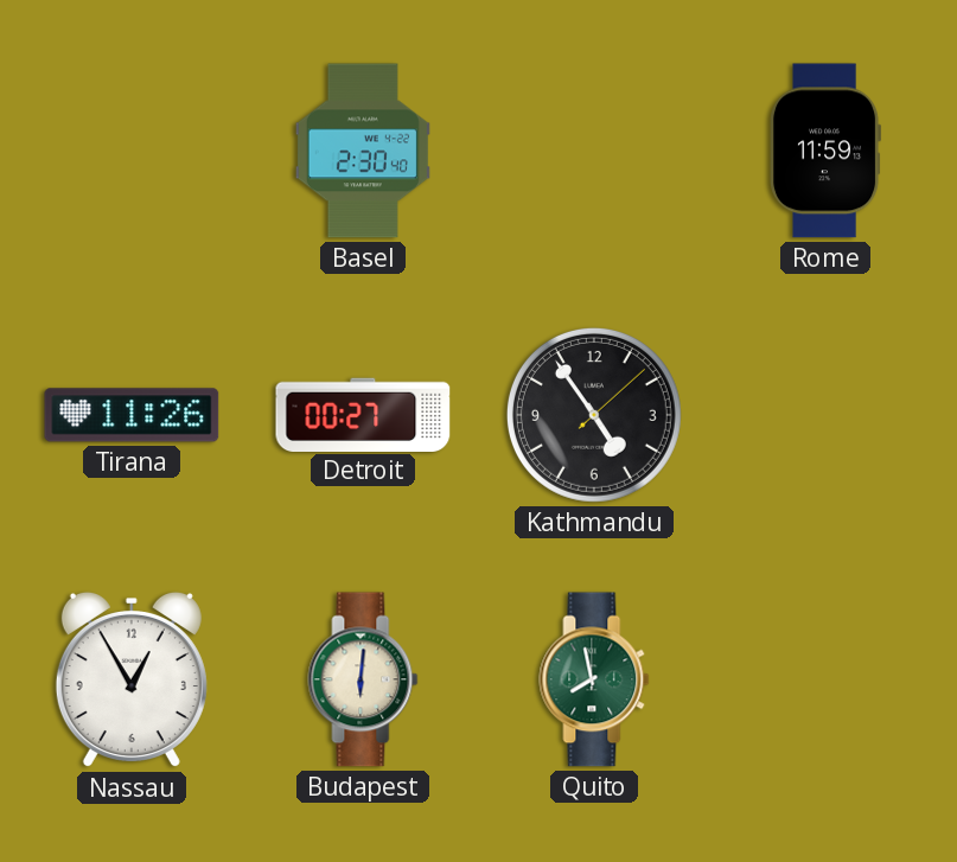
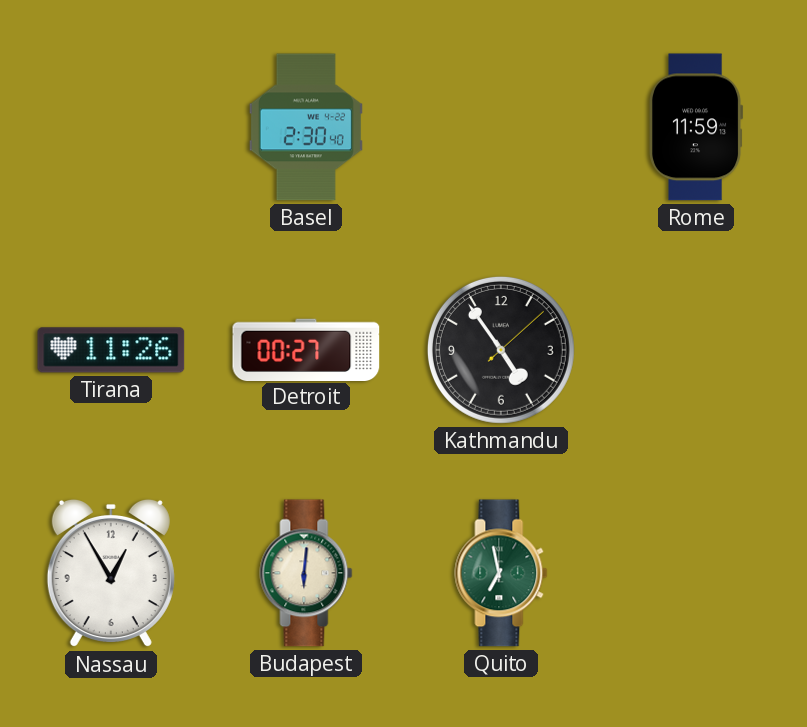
Quito: 7:58 -> 6:58
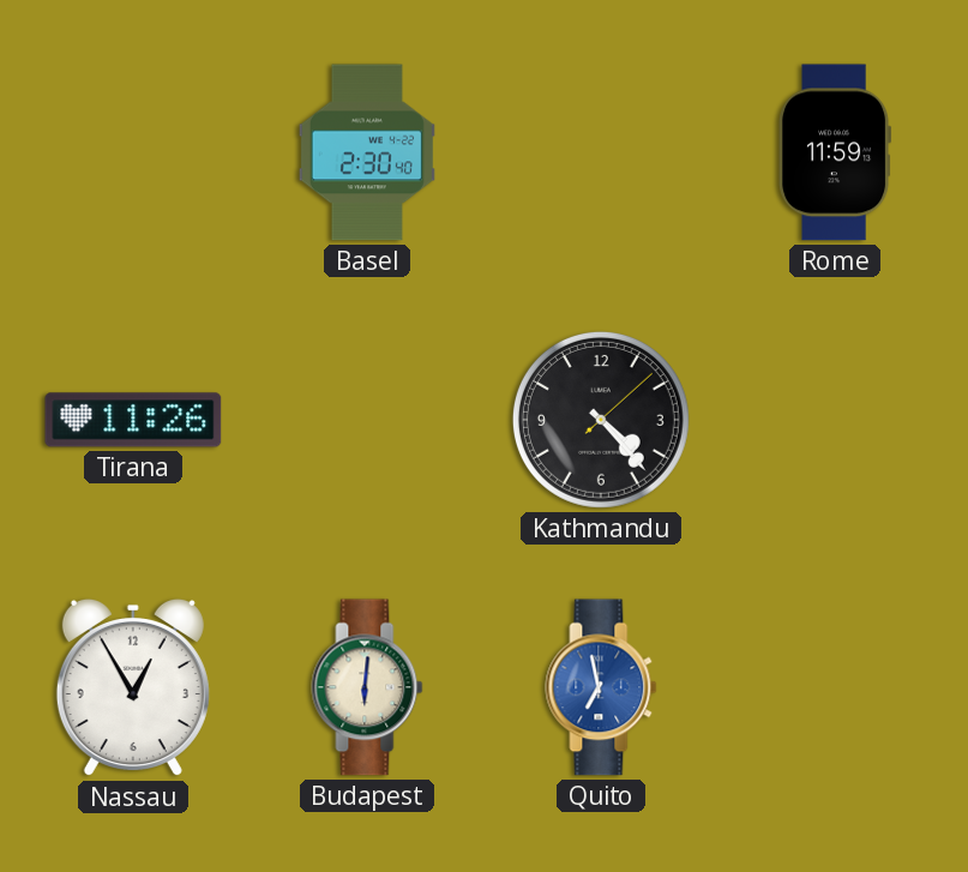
Detroit: 00:27 -> none
Kathmandu: 4:54 -> 4:23
Quito dial: green -> blue
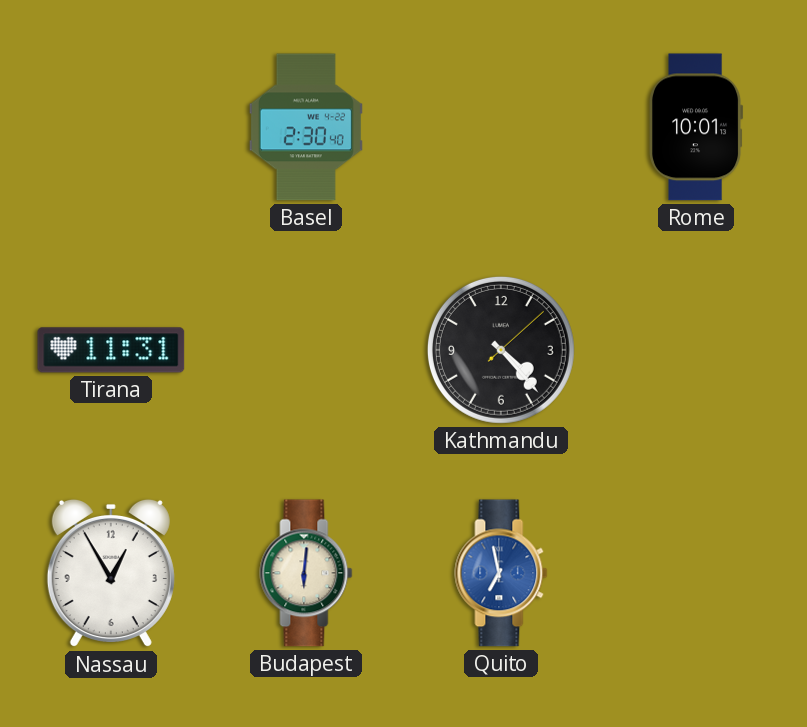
Rome: 11:59 -> 10:01
Tirana: 11:26 -> 11:31
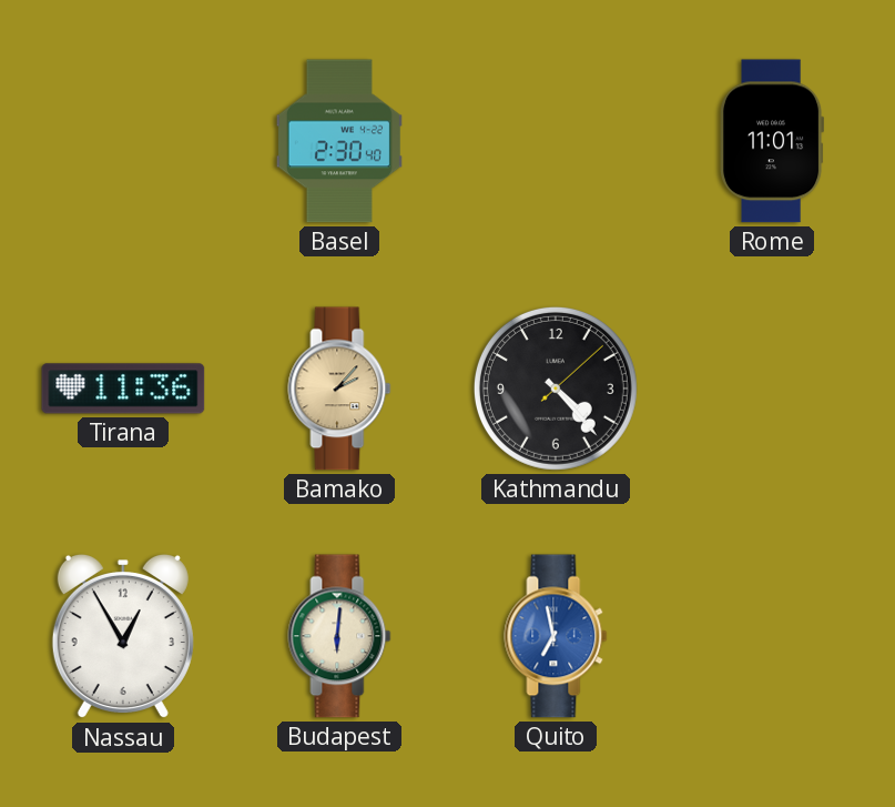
Rome: 10:01 -> 11:01
Tirana: 11:31 -> 11:36
Bamako: none -> 2:07
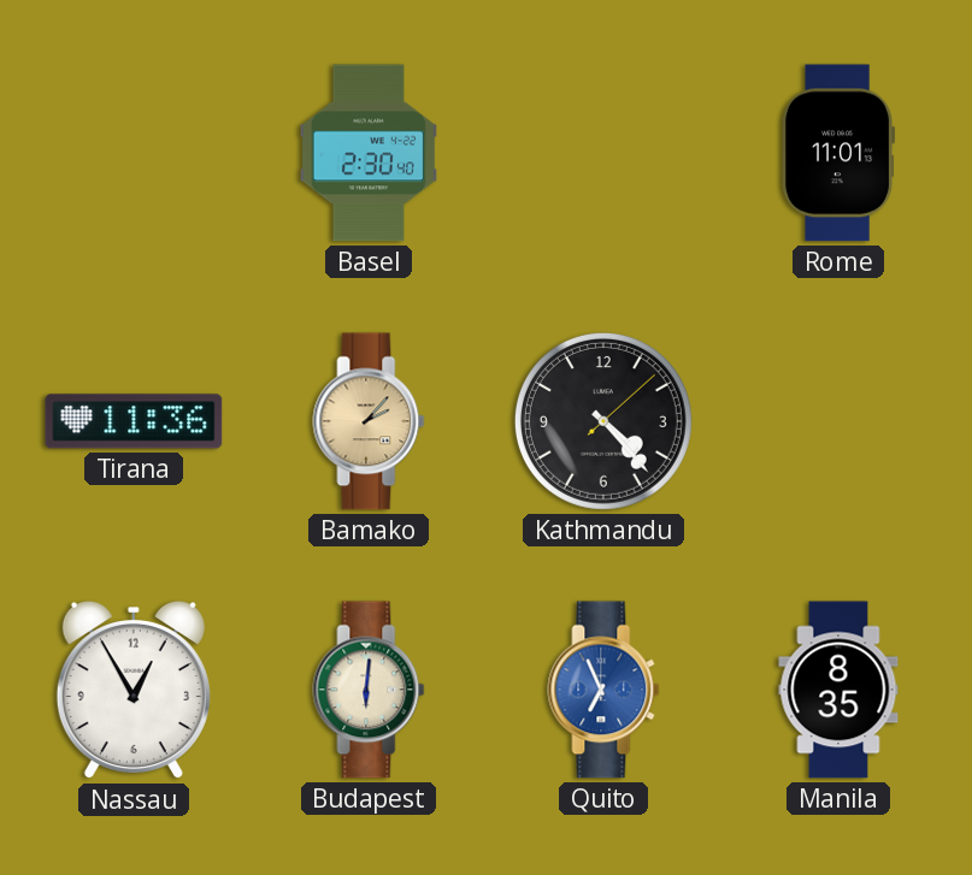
Quito: 6:58 -> 6:56
Manila: none -> 8:35
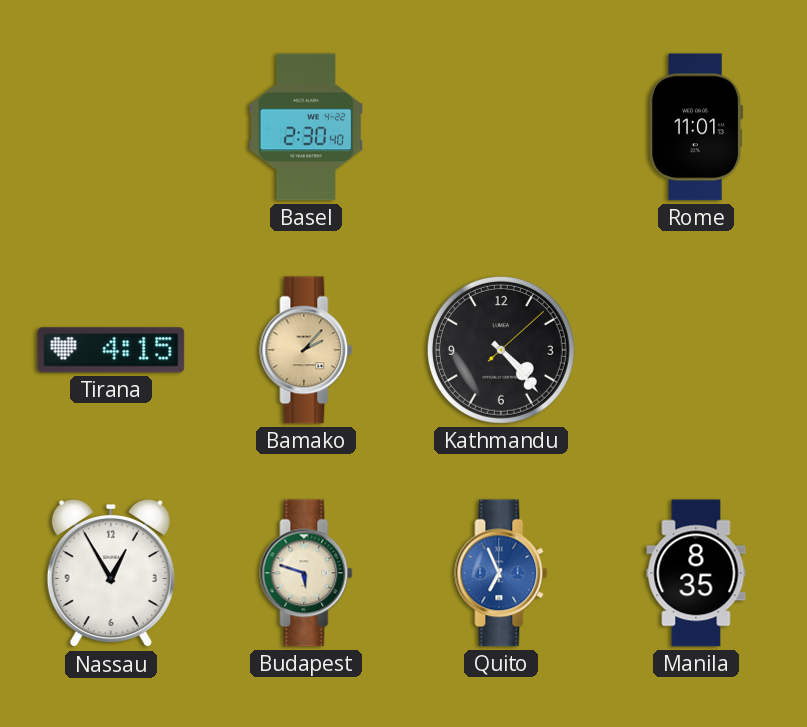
Tirana: 11:36 -> 4:15
Budapest: 6:01 -> 5:48
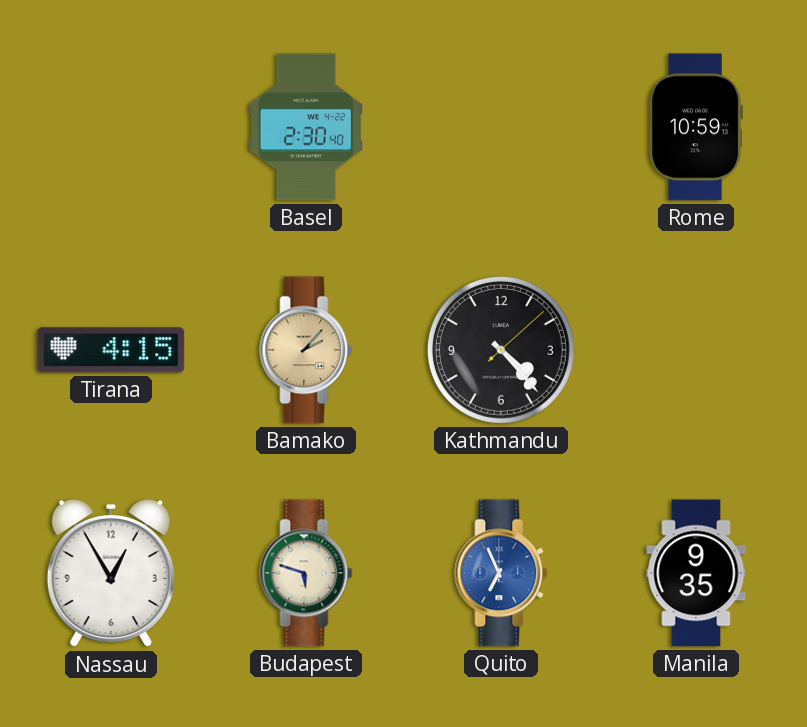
Rome: 11:01 -> 10:59
Manila: 8:35 -> 9:35
